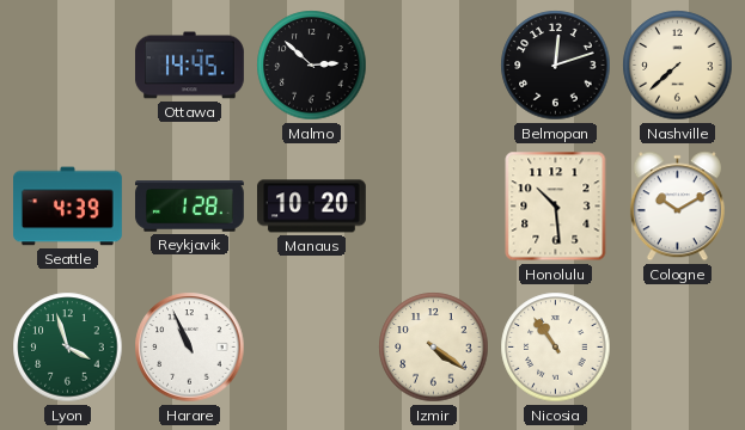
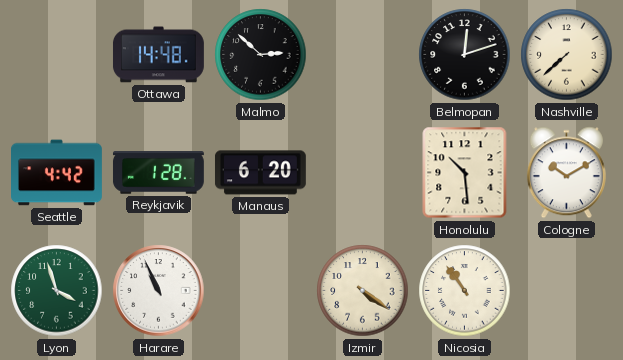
Ottawa: 14:45 -> 14:48
Seattle: 4:39 -> 4:42
Manaus: 10:20 -> 6:20
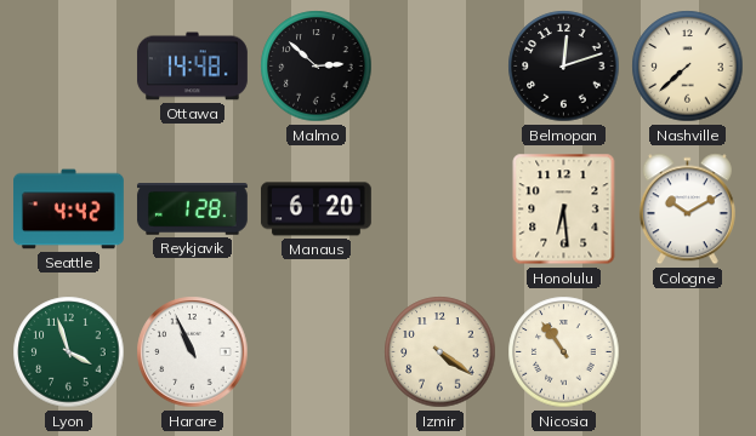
Honolulu: 10:29 -> 6:29
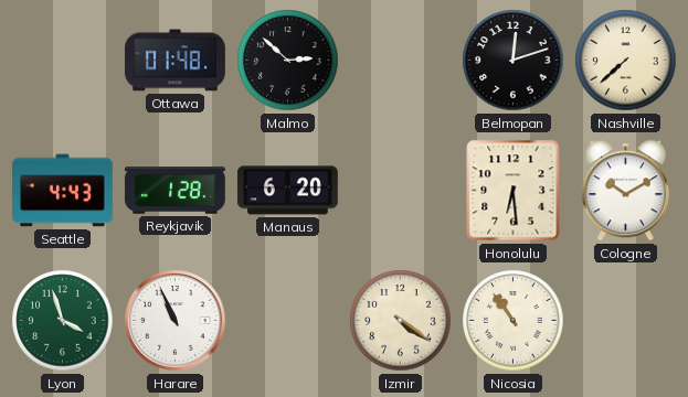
Ottawa: 14:48 -> 01:48
Seattle: 4:42 -> 4:43
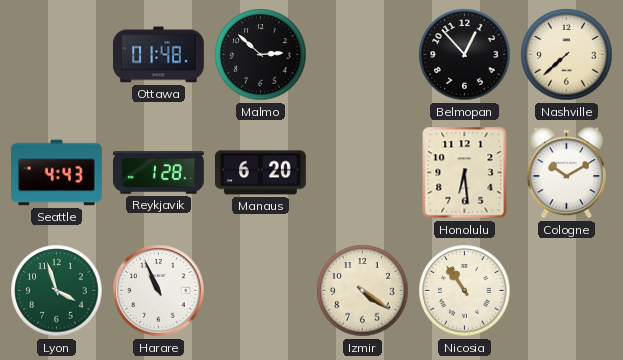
Belmopan: 12:12 -> 12:53
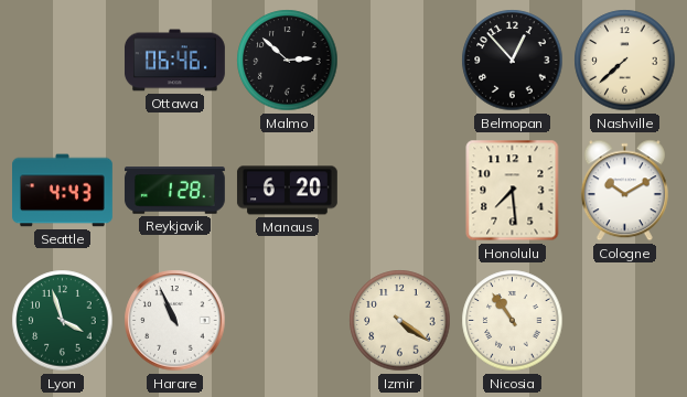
Ottawa: 01:48 -> 06:46
Honolulu: 6:29 -> 7:29
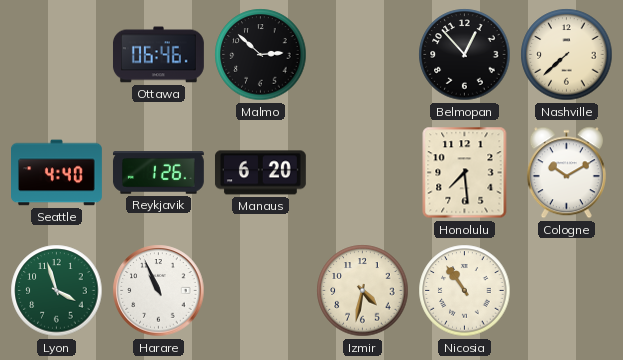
Seattle: 4:43 -> 4:40
Reykjavik: 1:28 -> 1:26
Izmir: 4:21 -> 4:32
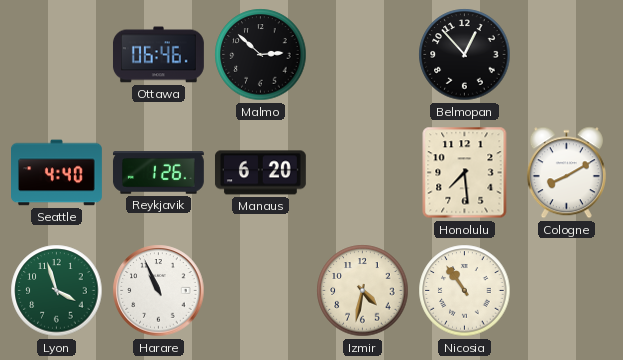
Nashville: 7:38 -> none
Cologne: 10:10 -> 8:10
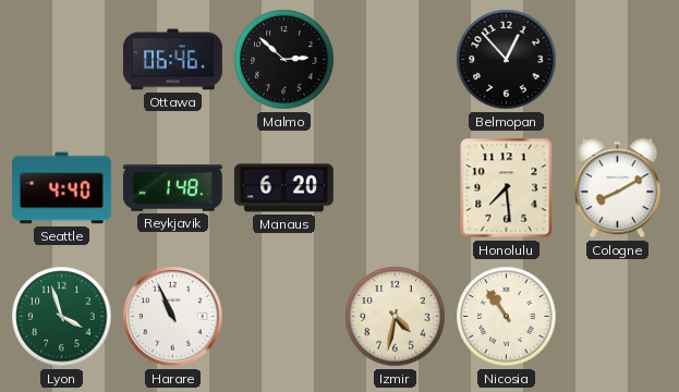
Reykjavik: 1:26 -> 1:48
